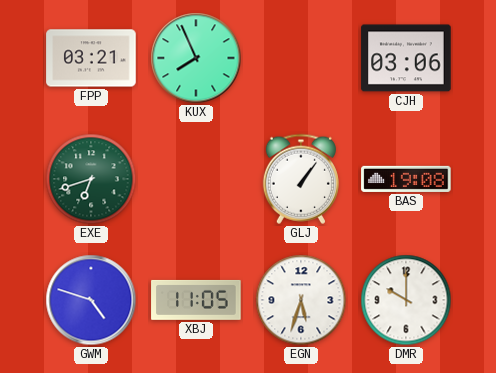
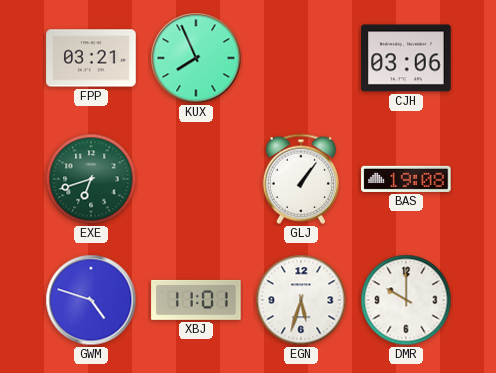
XBJ: 11:05 -> 11:01
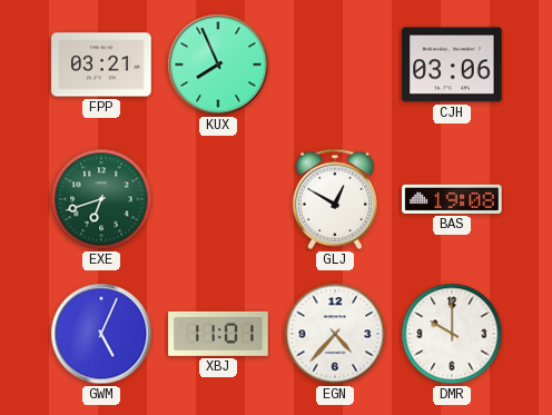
GLJ: 1:06 -> 12:50
GWM: 4:48 -> 5:04
EGN: 5:33 -> 4:37
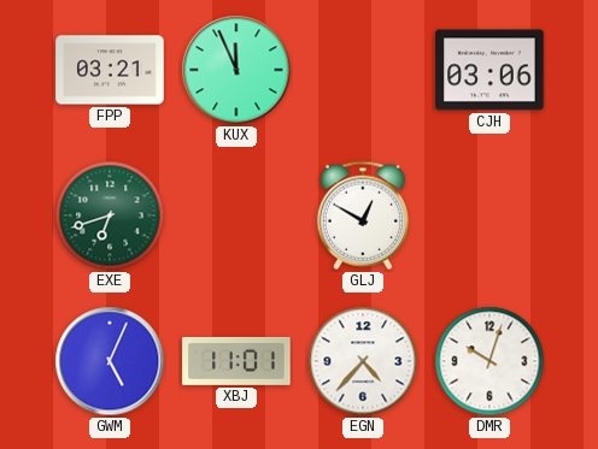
KUX: 7:56 -> 11:56
BAS: 19:08 -> none
DMR: 10:00 -> 10:03
